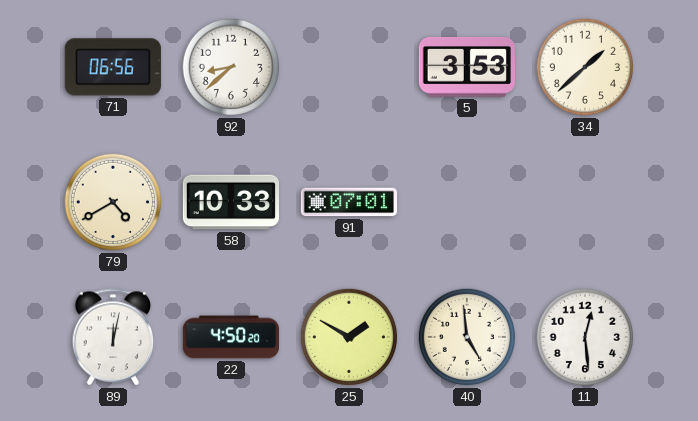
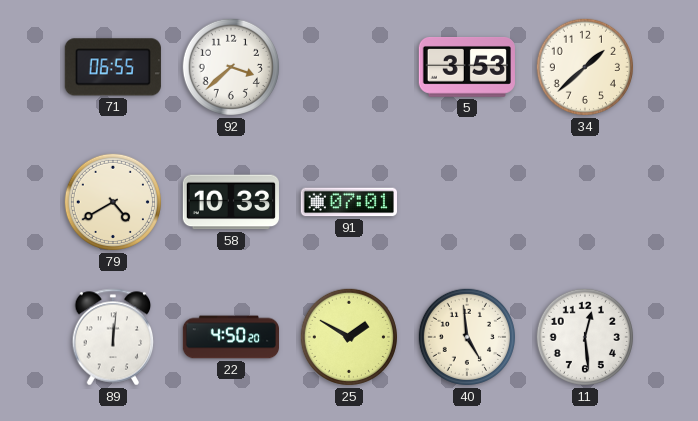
71: 06:56 -> 06:55
92: 8:38 -> 3:38
89: 12:02 -> 12:01
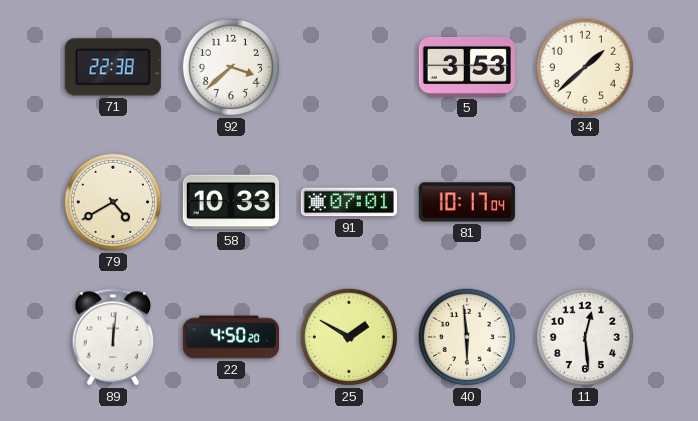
71: 06:55 -> 22:38
81: none -> 10:17
40: 4:59 -> 5:59
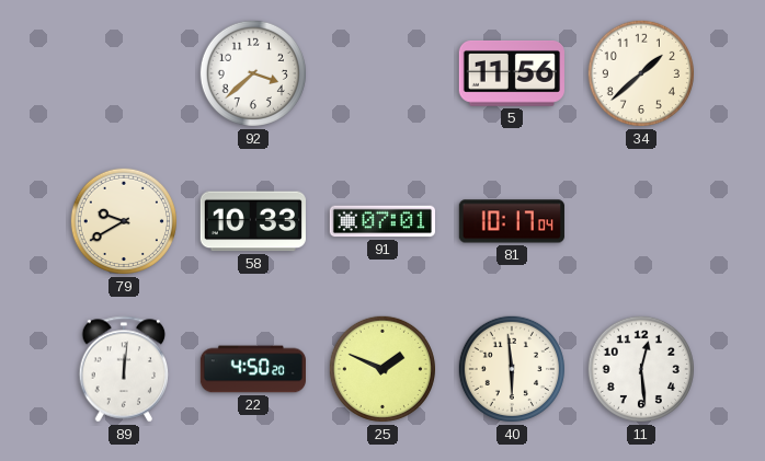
71: 22:38 -> none
5: 3:53 -> 11:56
79: 4:40 -> 9:40
25: 1:50 -> 1:49
